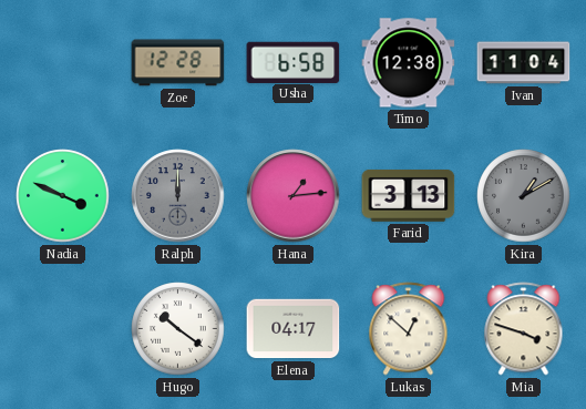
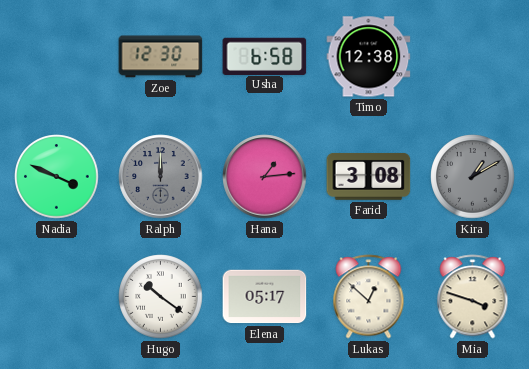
Zoe: 12:28 -> 12:30
Ivan: 11:04 -> none
Farid: 3:13 -> 3:08
Elena: 04:17 -> 05:17
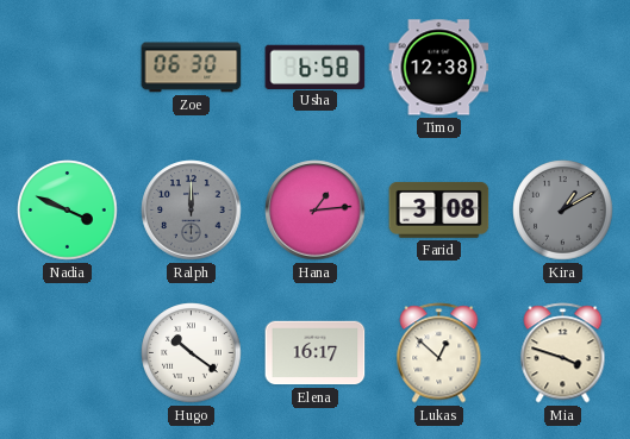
Zoe: 12:30 -> 06:30
Elena: 05:17 -> 16:17
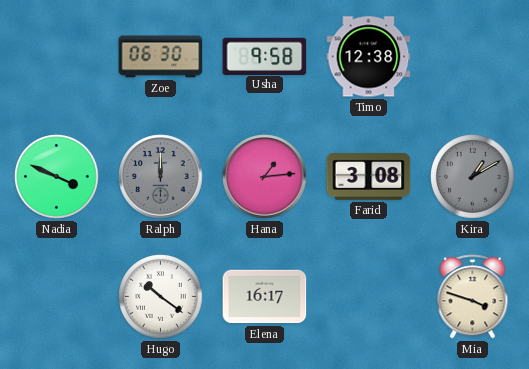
Usha: 6:58 -> 9:58
Lukas: 12:52 -> none
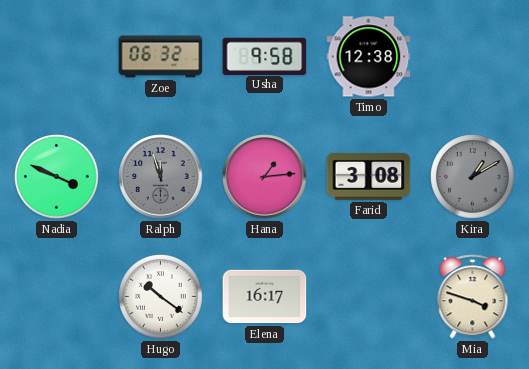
Zoe: 06:30 -> 06:32
Ralph: 12:00 -> 11:57
